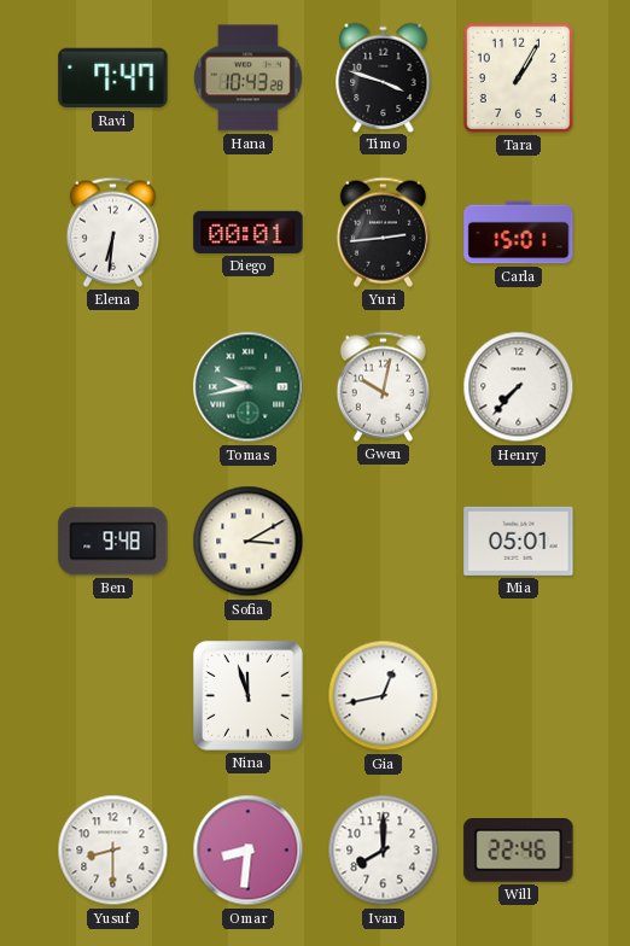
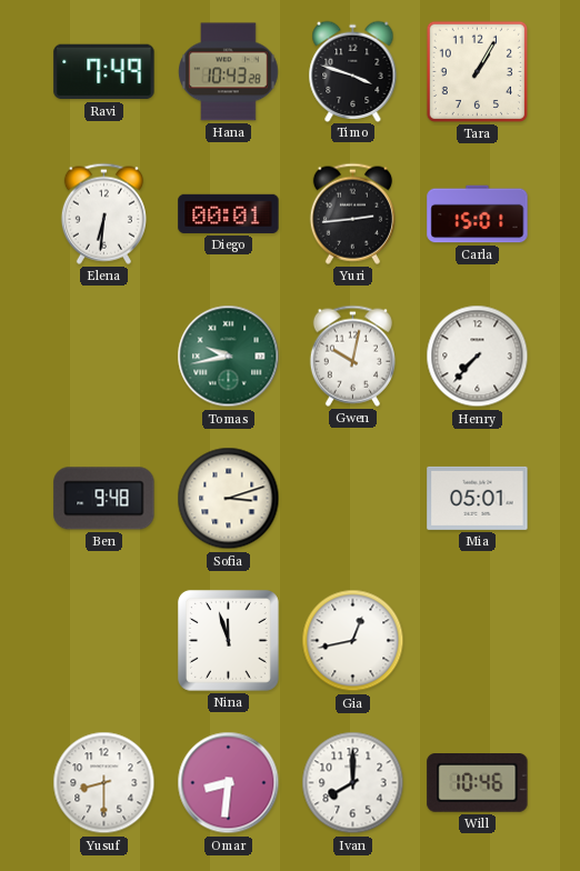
Ravi: 7:47 -> 7:49
Sofia: 3:10 -> 3:12
Will: 22:46 -> 10:46
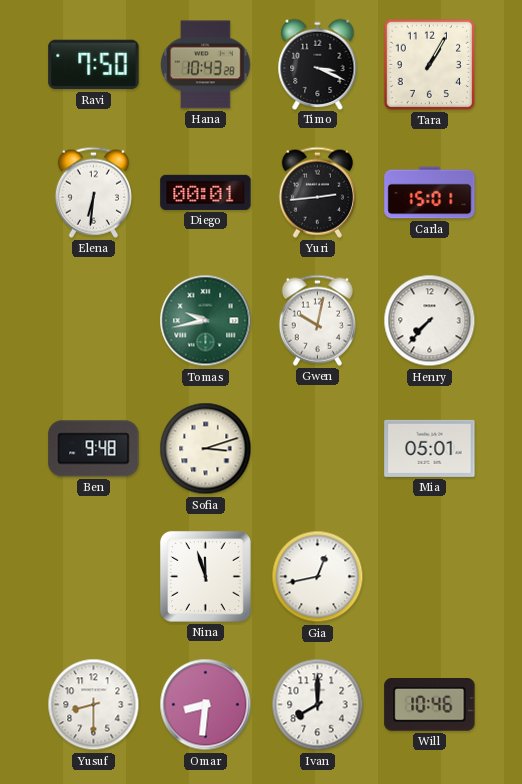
Ravi: 7:49 -> 7:50
Timo: 3:48 -> 3:19
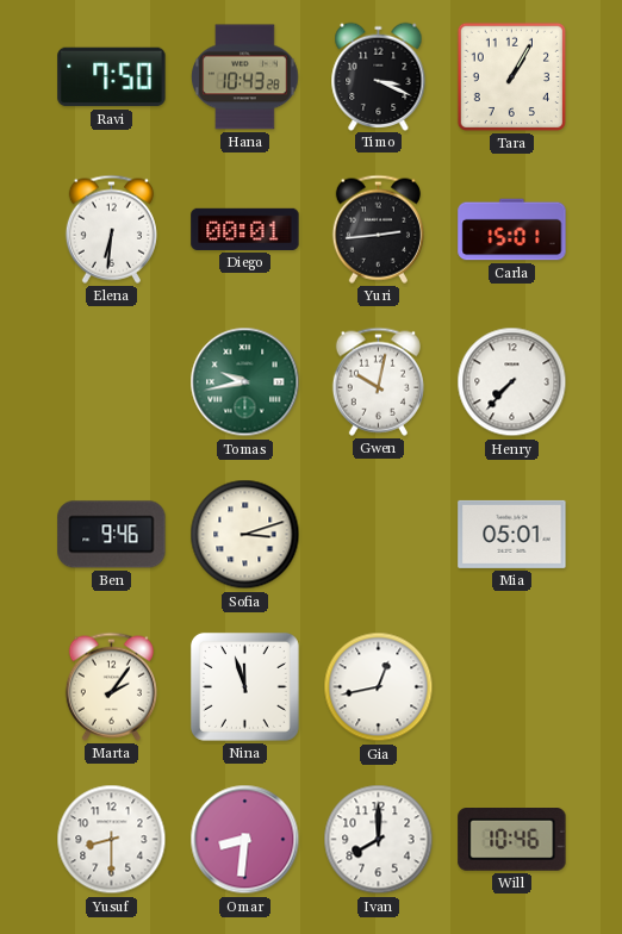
Ben: 9:48 -> 9:46
Marta: none -> 2:06
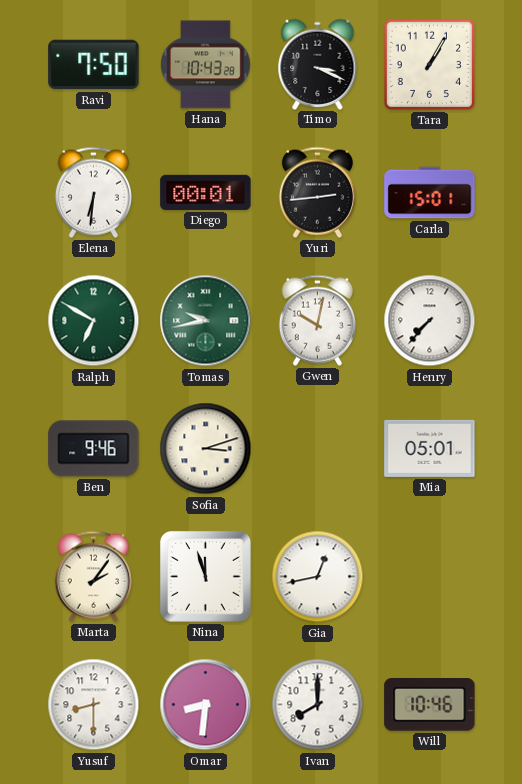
Ralph: none -> 6:50
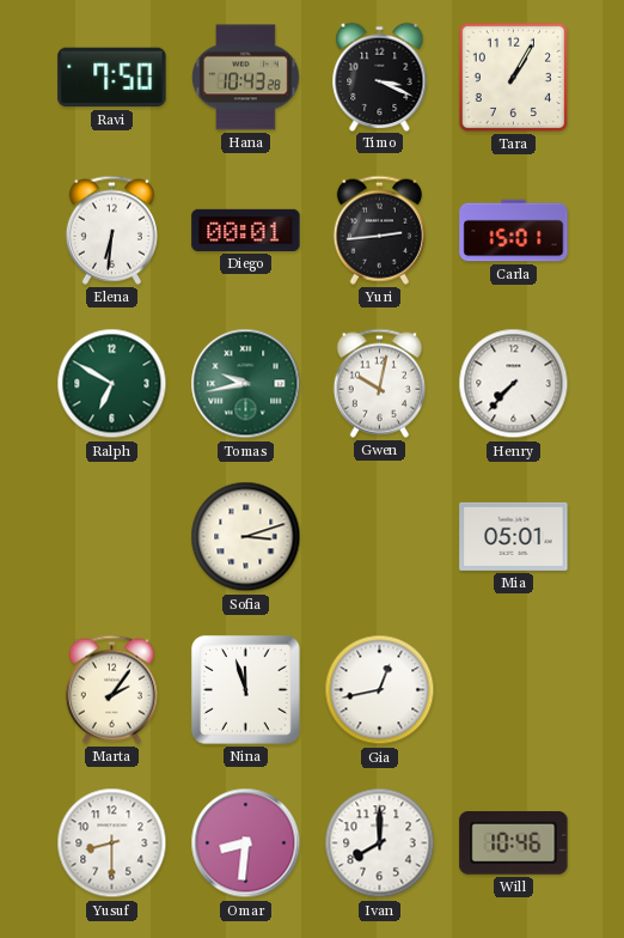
Ben: 9:46 -> none
